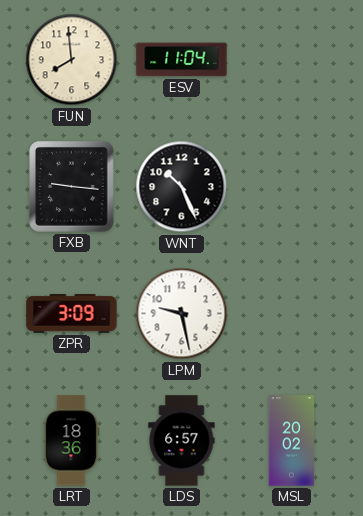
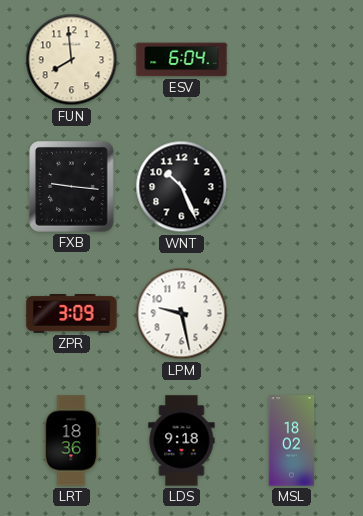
ESV: 11:04 -> 6:04
LDS: 6:57 -> 9:18
MSL: 20:02 -> 18:02
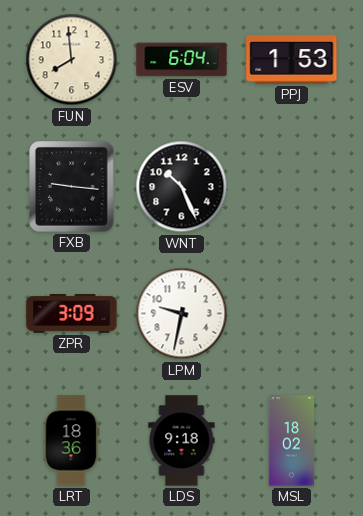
PPJ: none -> 1:53
LPM: 9:28 -> 9:32
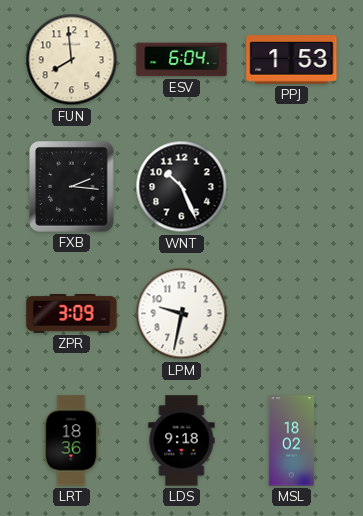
FXB: 9:16 -> 2:16
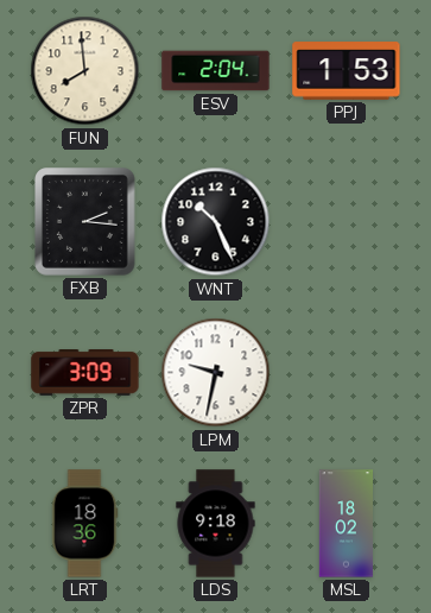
ESV: 6:04 -> 2:04
